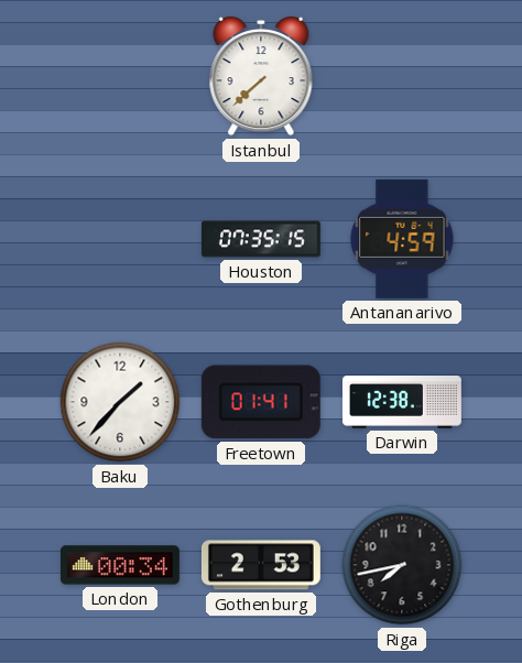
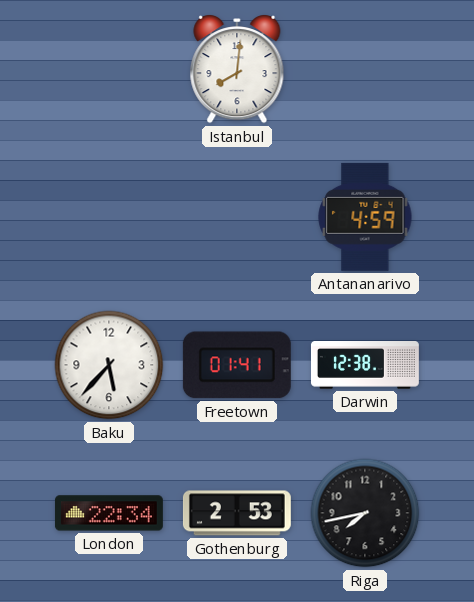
Istanbul: 7:38 -> 8:01
Houston: 07:35 -> none
Baku: 1:37 -> 5:37
London: 00:34 -> 22:34
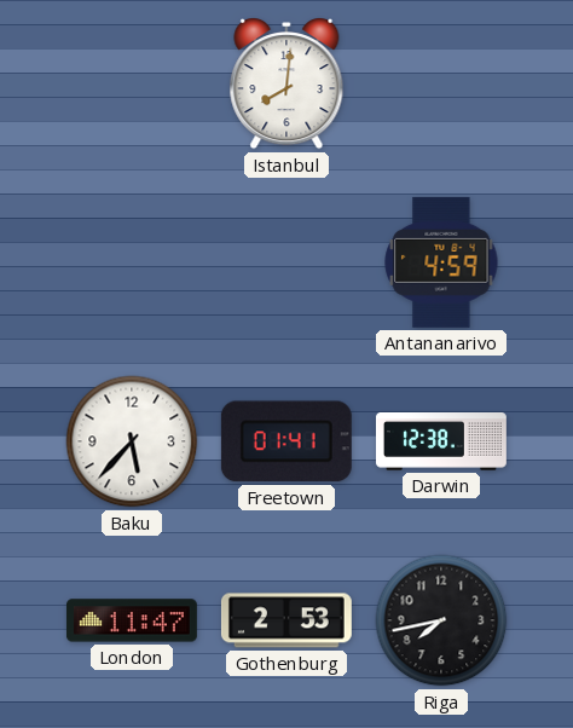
London: 22:34 -> 11:47
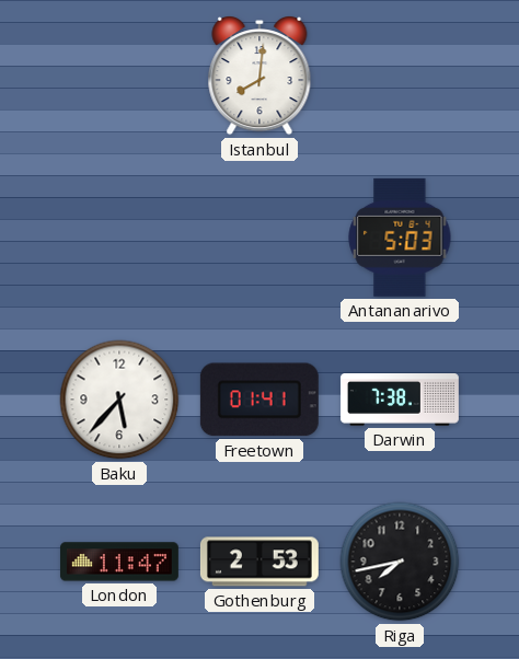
Antananarivo: 4:59 -> 5:03
Darwin: 12:38 -> 7:38
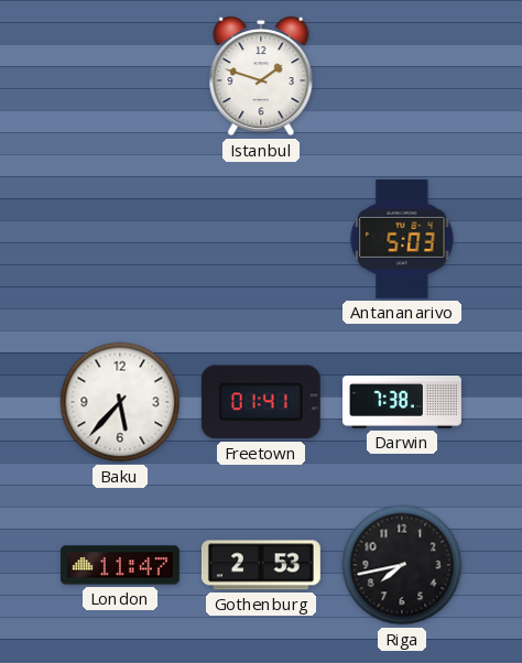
Istanbul: 8:01 -> 1:48
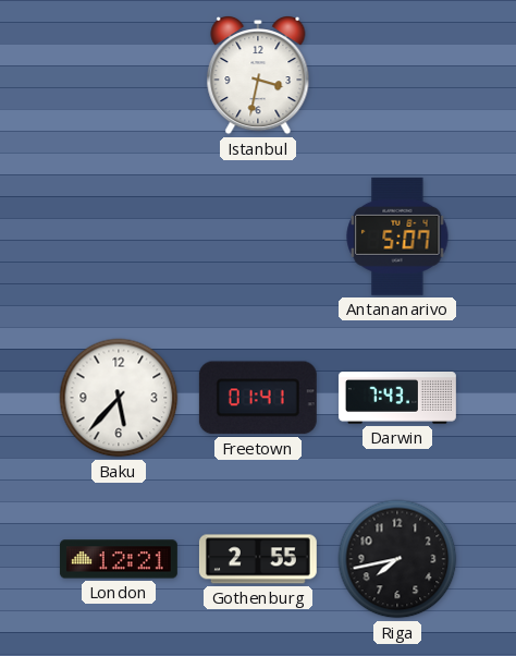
Istanbul: 1:48 -> 3:32
Antananarivo: 5:03 -> 5:07
Darwin: 7:38 -> 7:43
London: 11:47 -> 12:21
Gothenburg: 2:53 -> 2:55
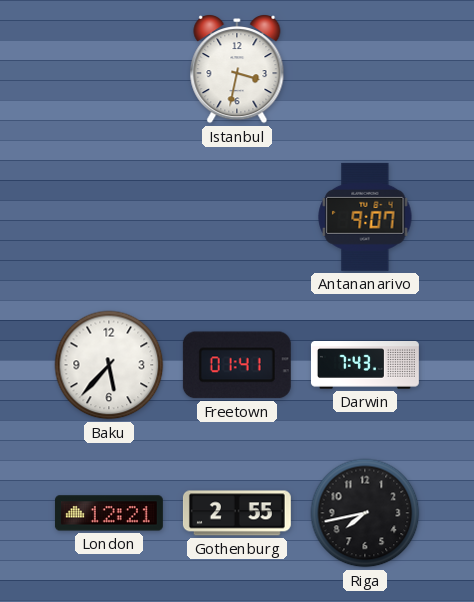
Antananarivo: 5:07 -> 9:07
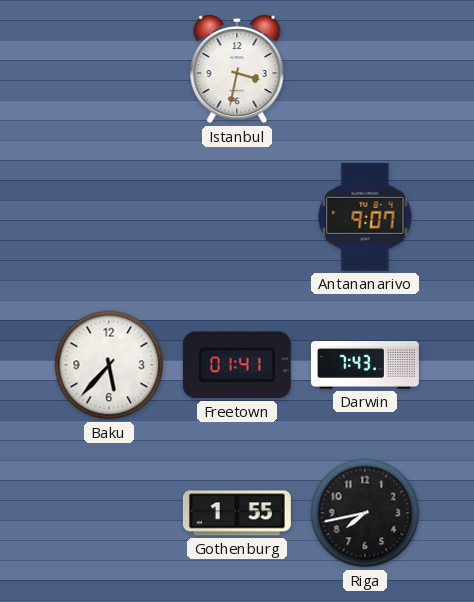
London: 12:21 -> none
Gothenburg: 2:55 -> 1:55
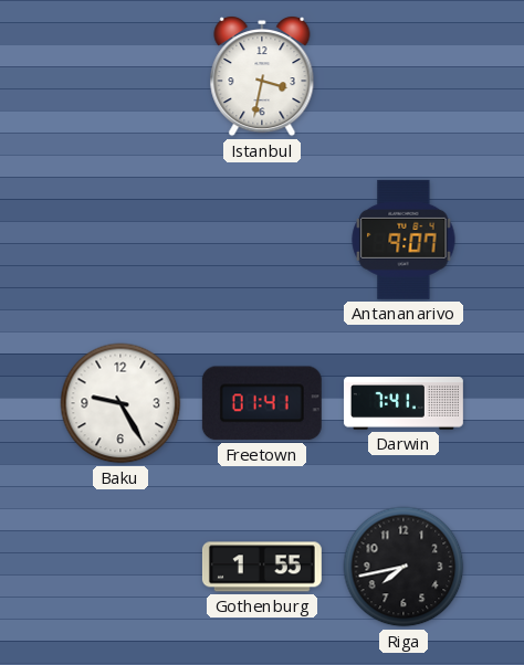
Baku: 5:37 -> 9:25
Darwin: 7:43 -> 7:41
